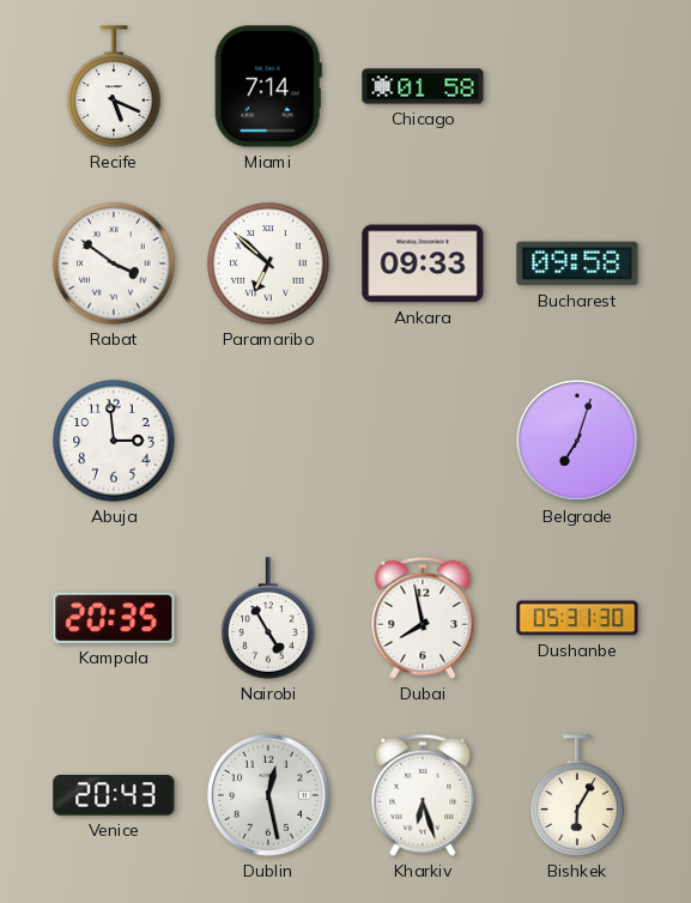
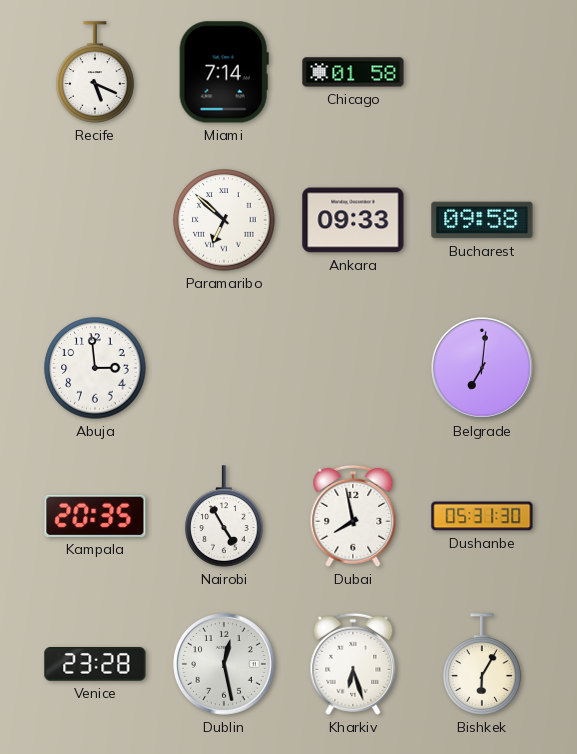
Rabat: 3:51 -> none
Belgrade: 7:03 -> 7:01
Venice: 20:43 -> 23:28
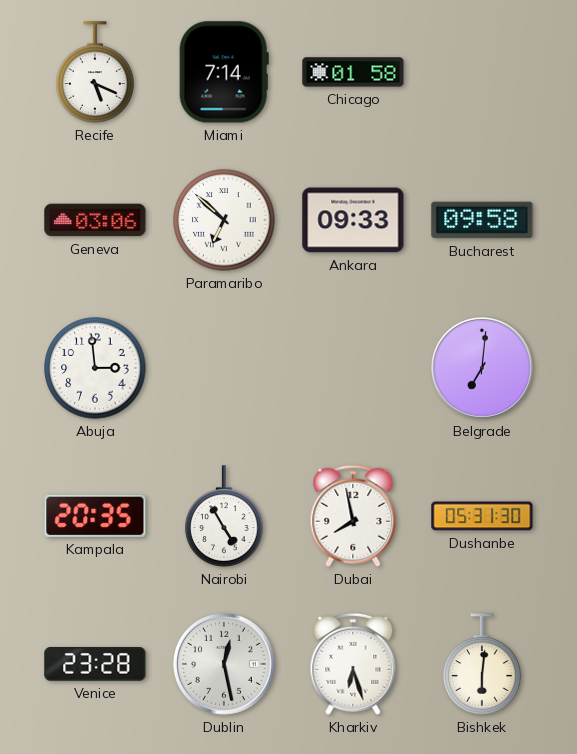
Geneva: none -> 03:06
Bishkek: 6:05 -> 6:01
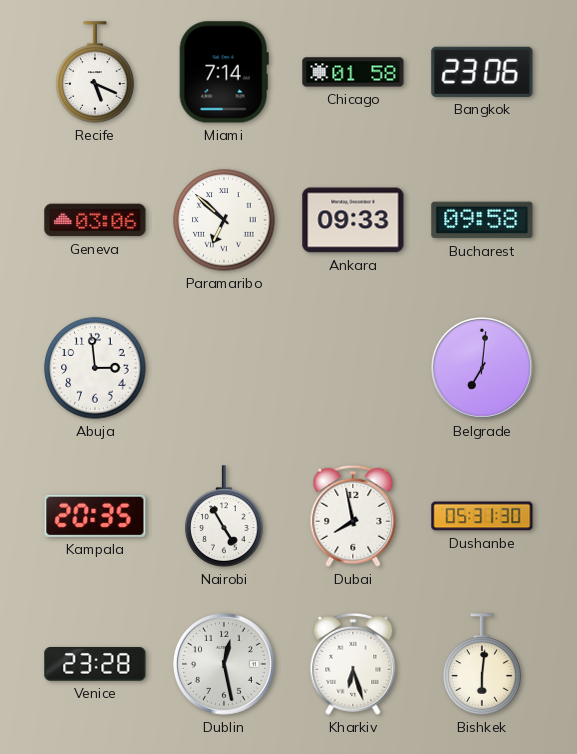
Bangkok: none -> 23:06
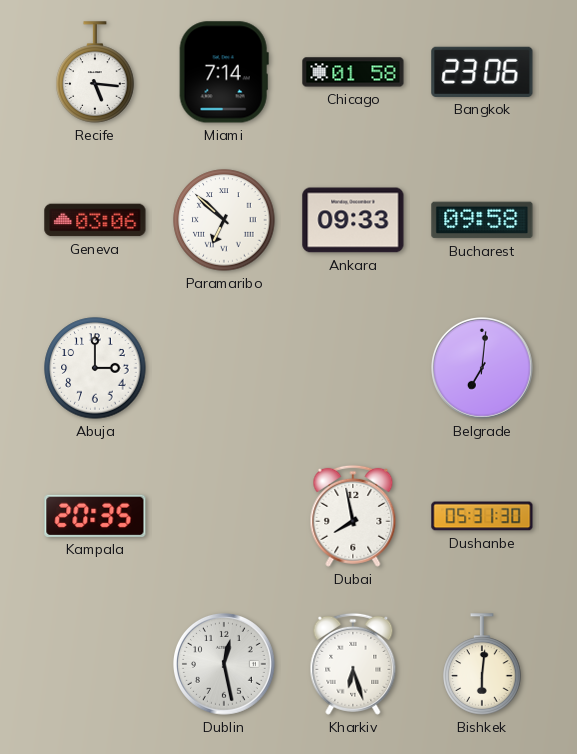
Recife: 5:19 -> 5:16
Abuja: 2:59 -> 3:00
Nairobi: 4:55 -> none
Venice: 23:28 -> none
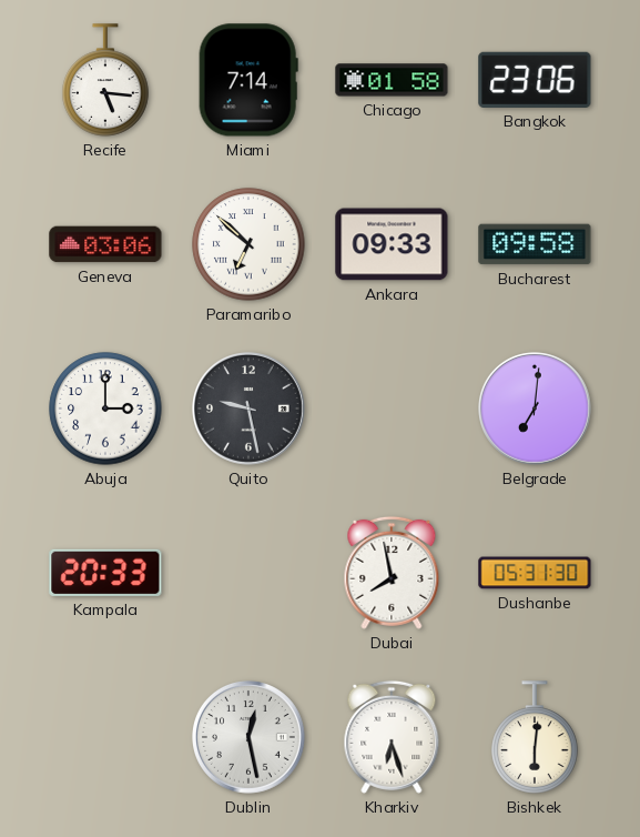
Quito: none -> 9:28
Kampala: 20:35 -> 20:33
